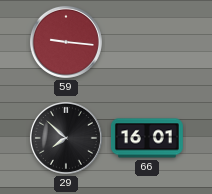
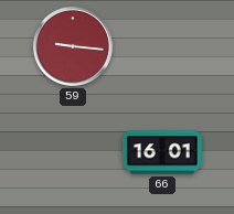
29: 7:52 -> none
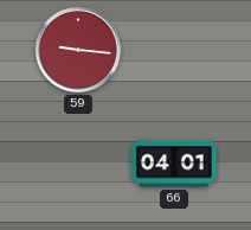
66: 16:01 -> 04:01
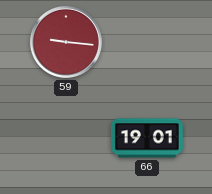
66: 04:01 -> 19:01
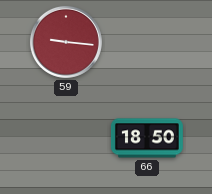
66: 19:01 -> 18:50
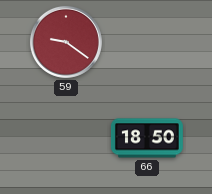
59: 9:16 -> 9:21
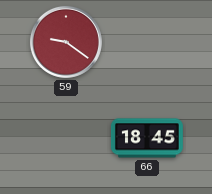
66: 18:50 -> 18:45
